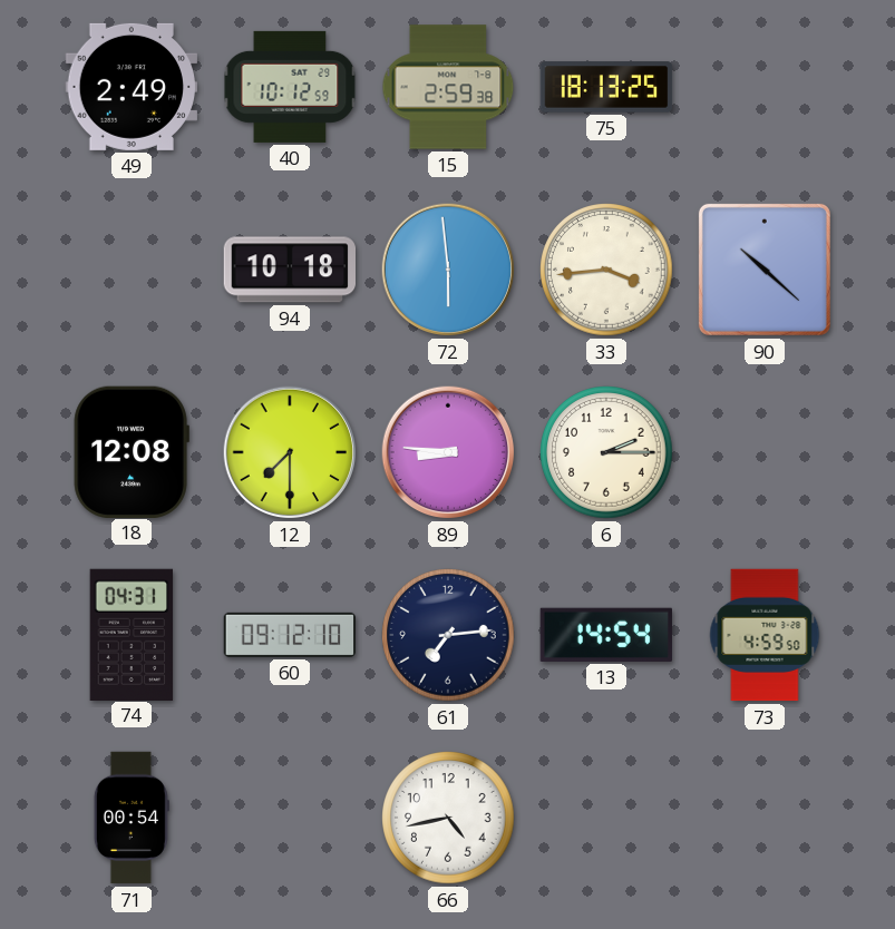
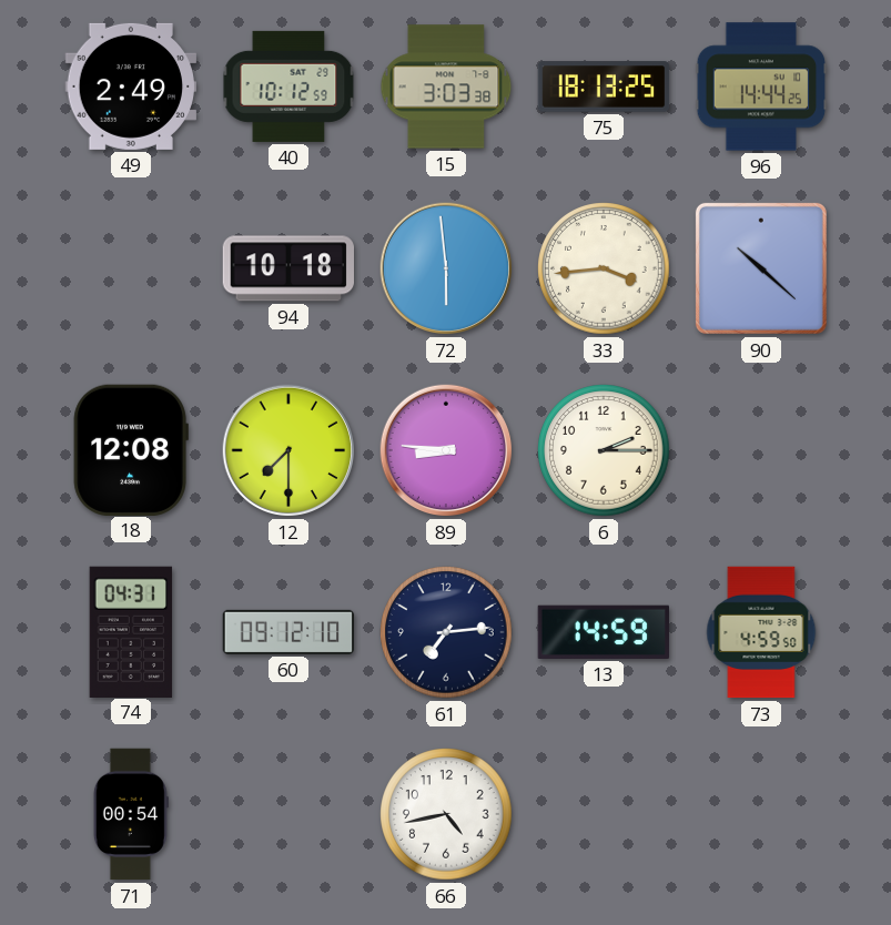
15: 2:59 -> 3:03
96: none -> 14:44
13: 14:54 -> 14:59
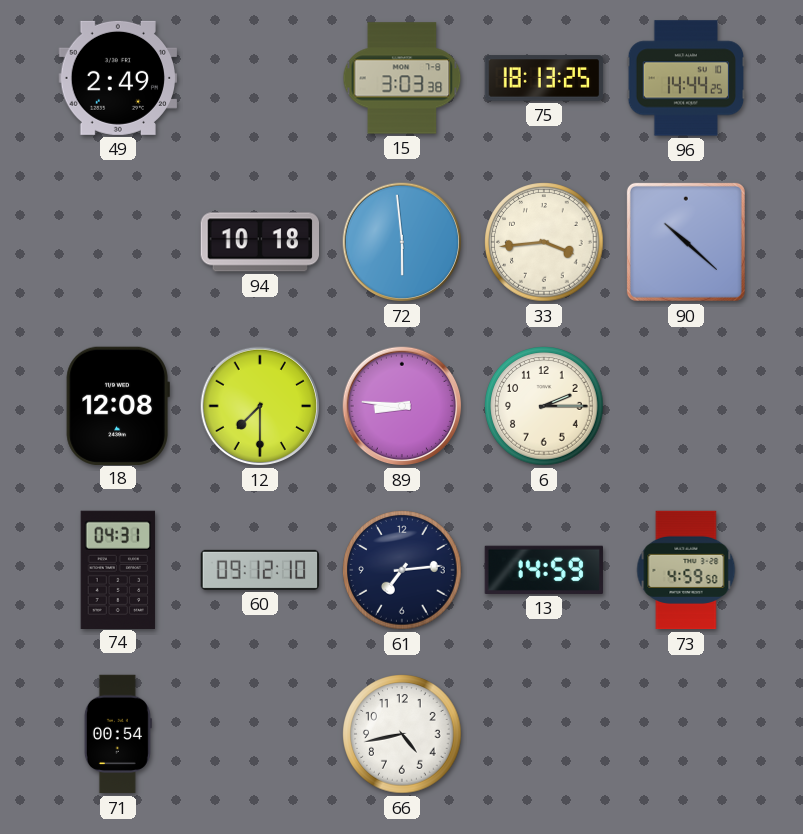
40: 10:12 -> none
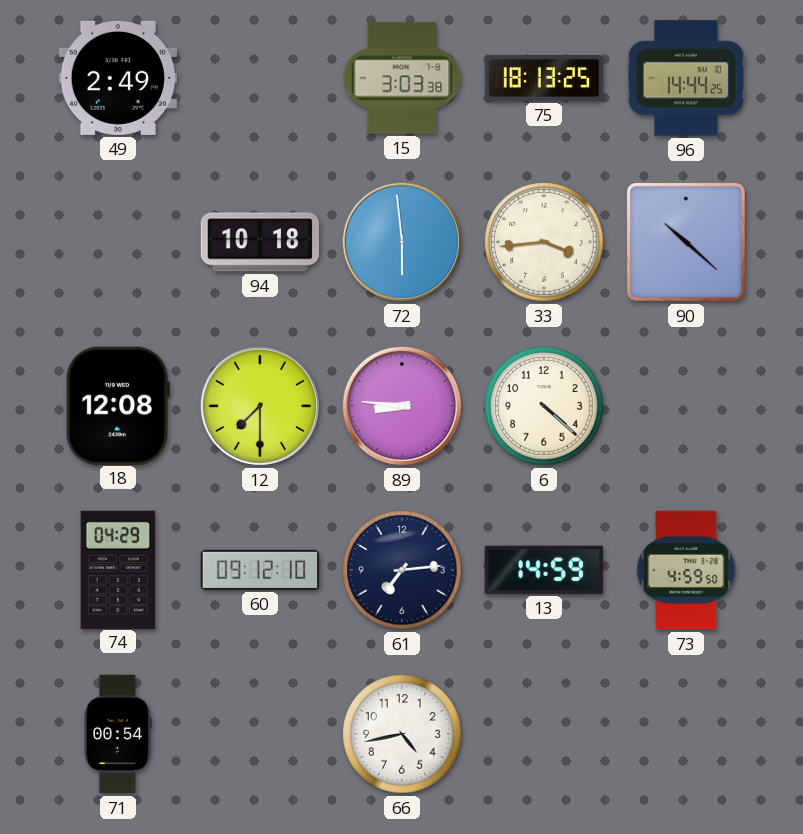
6: 2:15 -> 4:22
74: 04:31 -> 04:29
